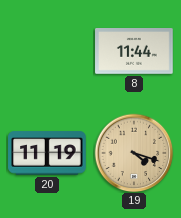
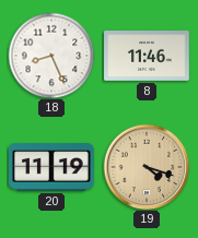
18: none -> 8:26
8: 11:44 -> 11:46
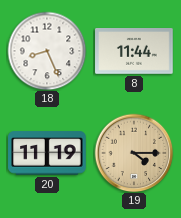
8: 11:46 -> 11:44
19: 4:18 -> 4:15
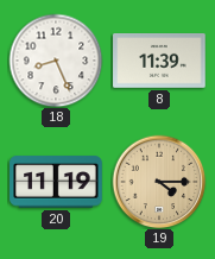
8: 11:44 -> 11:39
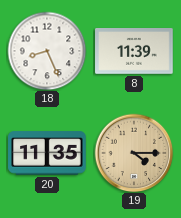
20: 11:19 -> 11:35
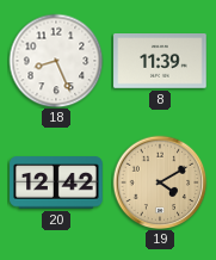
20: 11:35 -> 12:42
19: 4:15 -> 4:10
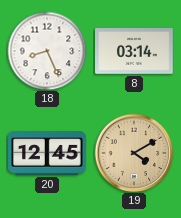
8: 11:39 -> 03:14
20: 12:42 -> 12:45
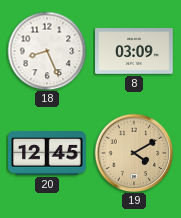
8: 03:14 -> 03:09
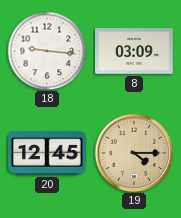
18: 8:26 -> 9:16
19: 4:10 -> 4:15
